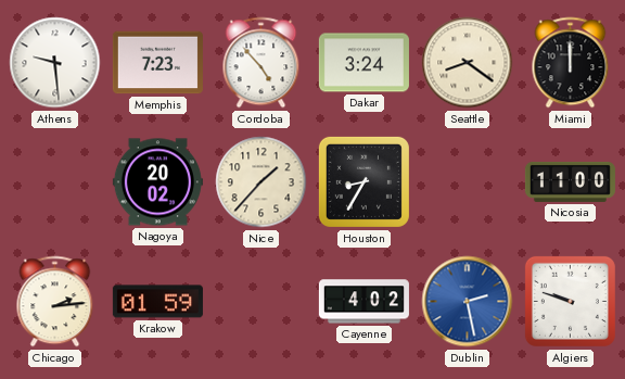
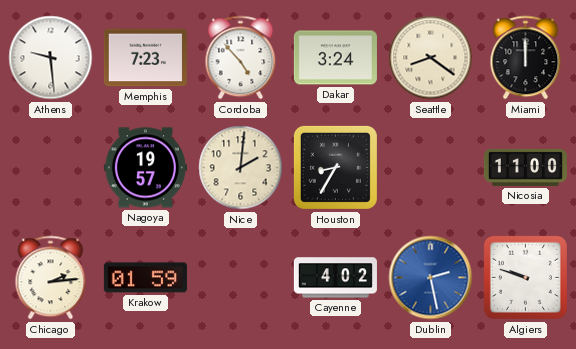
Nagoya: 20:02 -> 19:57
Nice: 1:37 -> 2:01
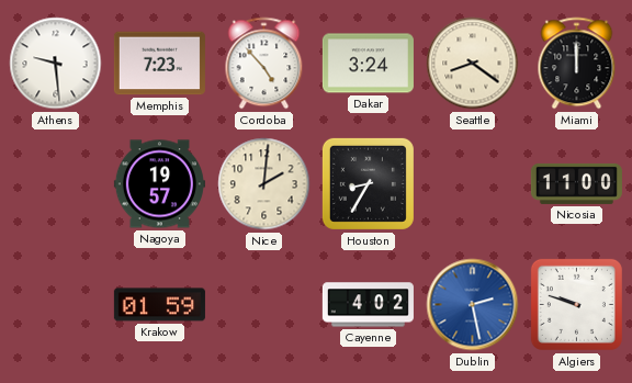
Chicago: 2:14 -> none
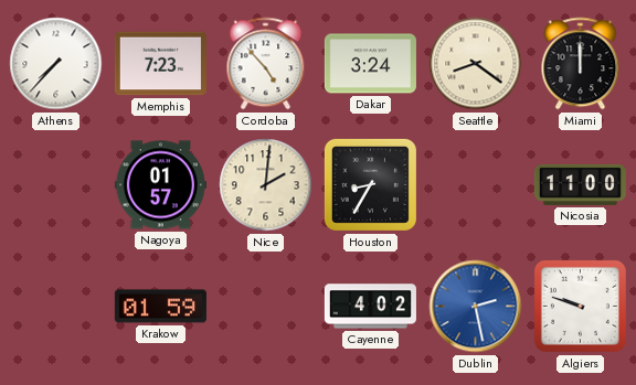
Athens: 9:29 -> 7:37
Nagoya: 19:57 -> 01:57
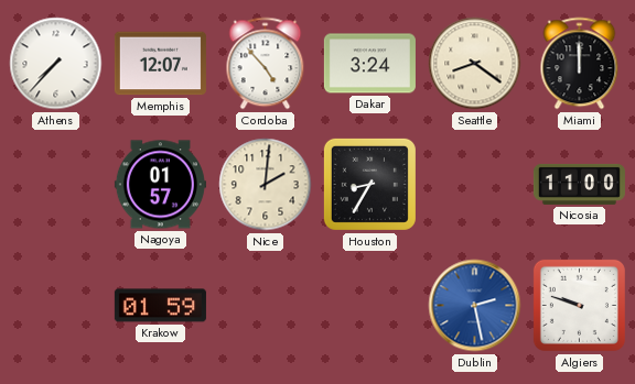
Memphis: 7:23 -> 12:07
Cayenne: 4:02 -> none
